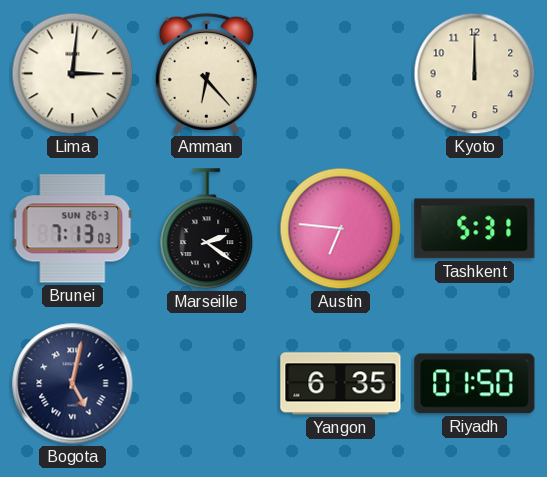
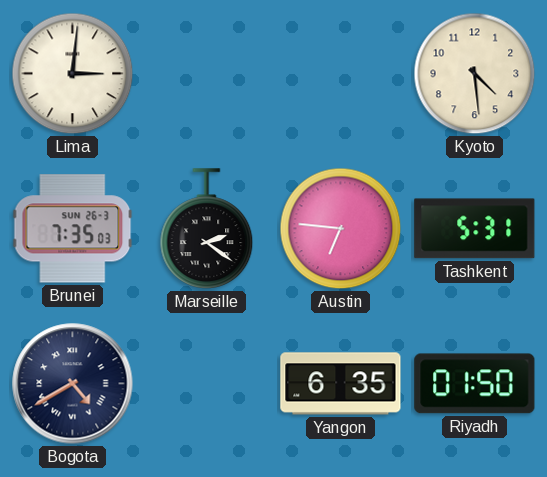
Amman: 6:23 -> none
Kyoto: 12:00 -> 4:29
Brunei: 7:13 -> 7:35
Bogota: 5:02 -> 4:40
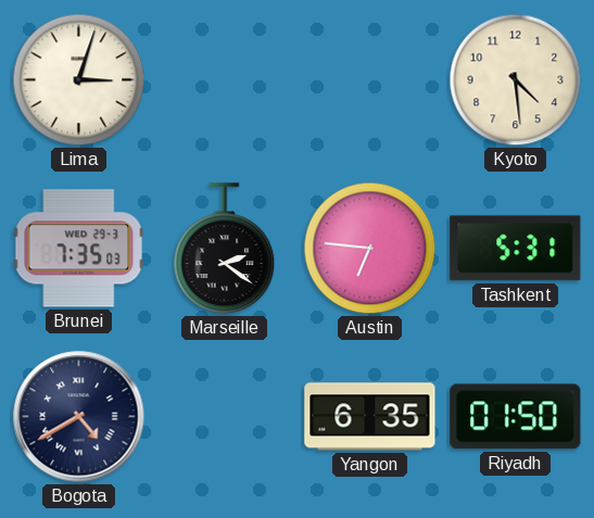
Lima: 3:01 -> 3:03
Brunei date: SUN 26-3 -> WED 29-3
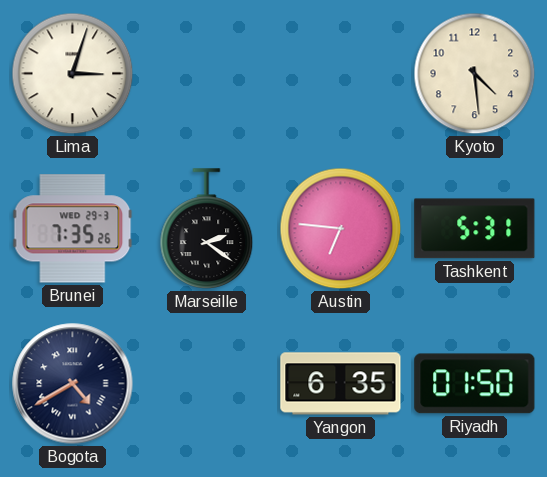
Brunei: 7:35:03 -> 7:35:26
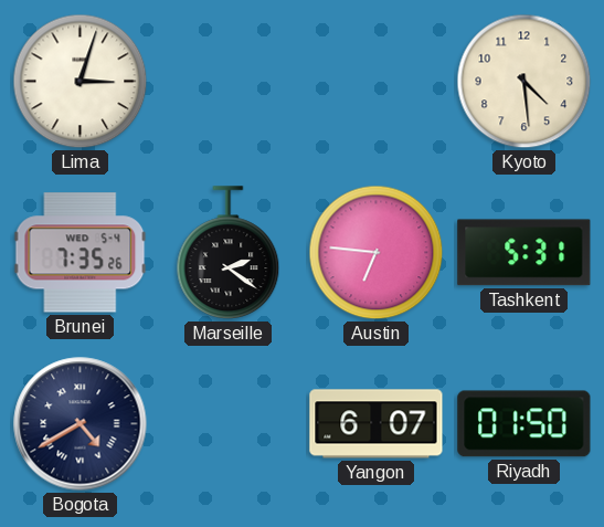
Brunei date: WED 29-3 -> WED 5-4
Yangon: 6:35 -> 6:07
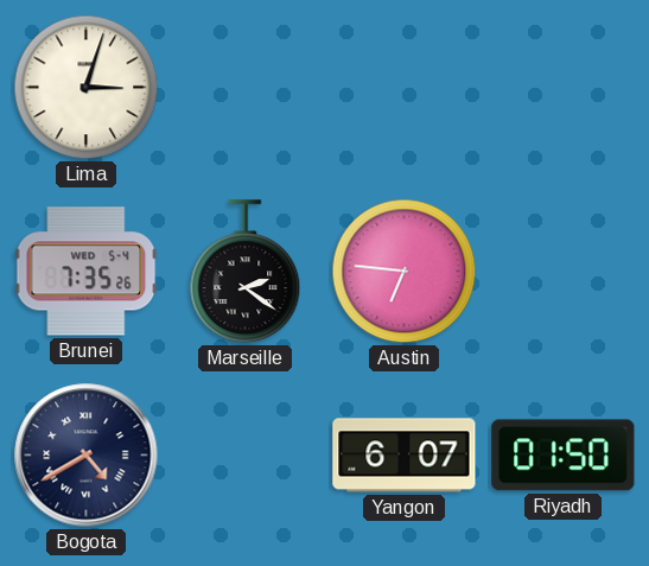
Kyoto: 4:29 -> none
Tashkent: 5:31 -> none
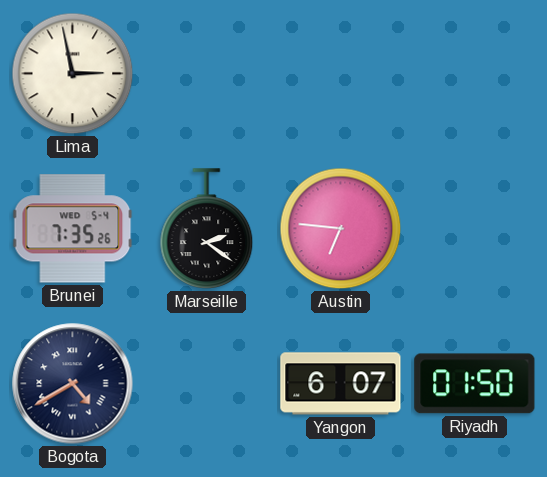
Lima: 3:03 -> 2:58
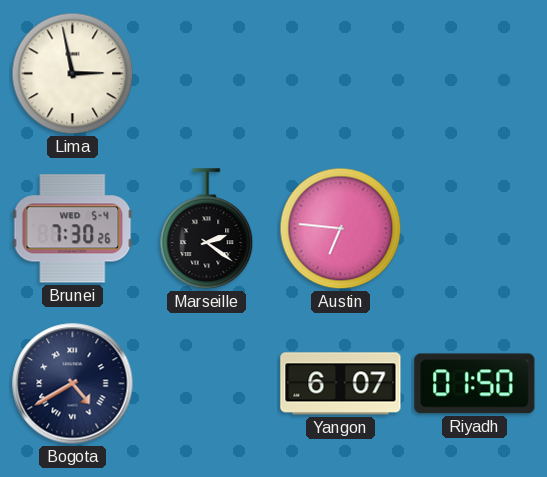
Brunei: 7:35 -> 7:30
